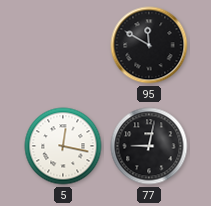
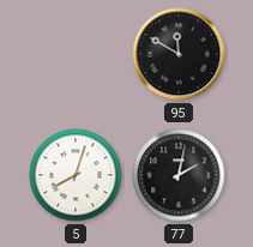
5: 12:17 -> 8:03
77: 9:02 -> 2:02
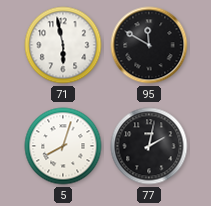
71: none -> 5:58
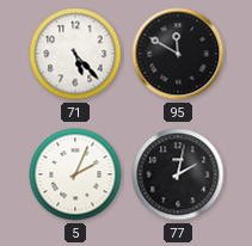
71: 5:58 -> 5:23
5: 8:03 -> 2:04
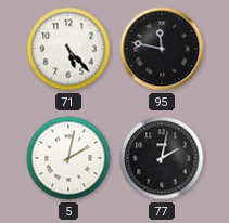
95: 11:50 -> 11:47
5: 2:04 -> 2:02
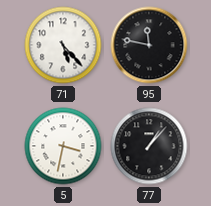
5: 2:02 -> 3:32
77: 2:02 -> 1:07
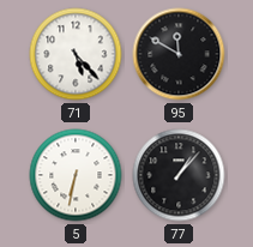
95: 11:47 -> 11:50
5: 3:32 -> 6:32
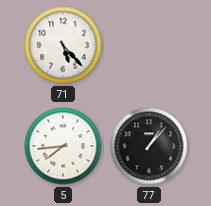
95: 11:50 -> none
5: 6:32 -> 7:44
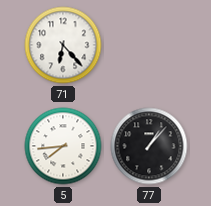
71: 5:23 -> 6:23
